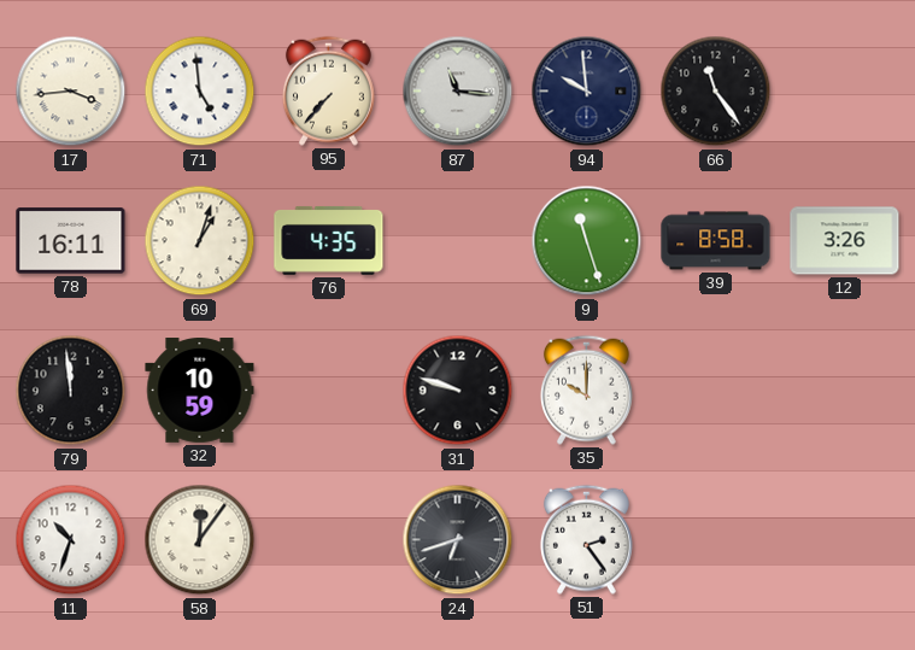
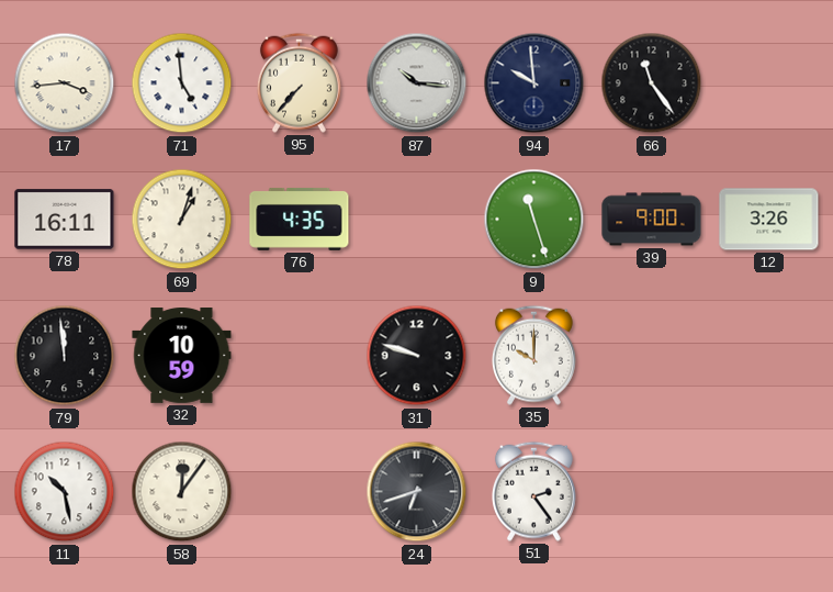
87: 11:16 -> 10:16
39: 8:58 -> 9:00
11: 10:33 -> 10:28
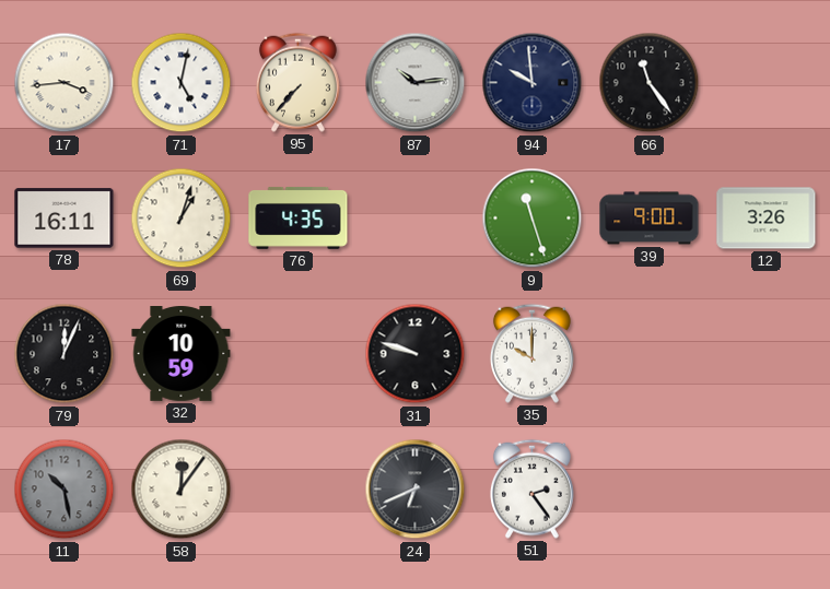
71: 4:59 -> 5:02
87: 10:16 -> 10:14
79: 11:59 -> 12:04
11 dial: white -> grey
24: 6:42 -> 6:41
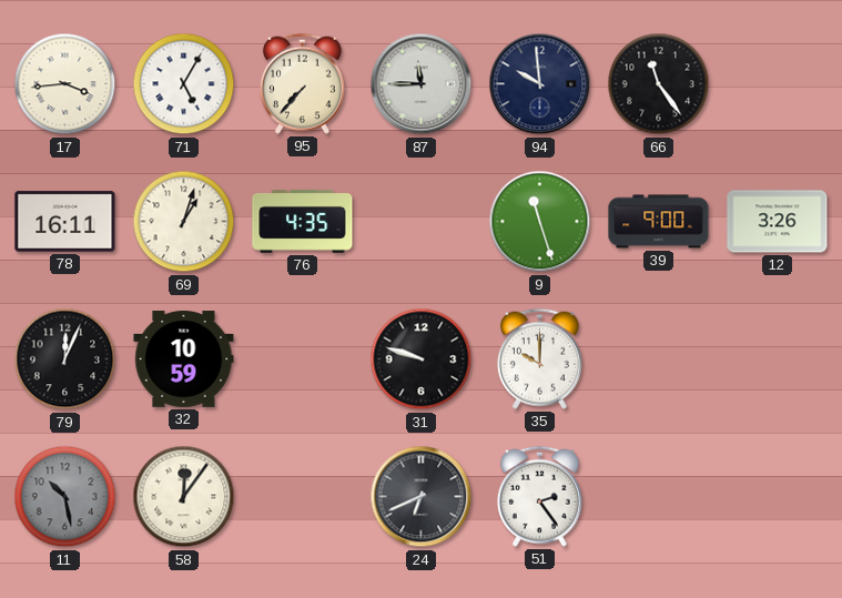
71: 5:02 -> 5:05
87: 10:14 -> 11:45
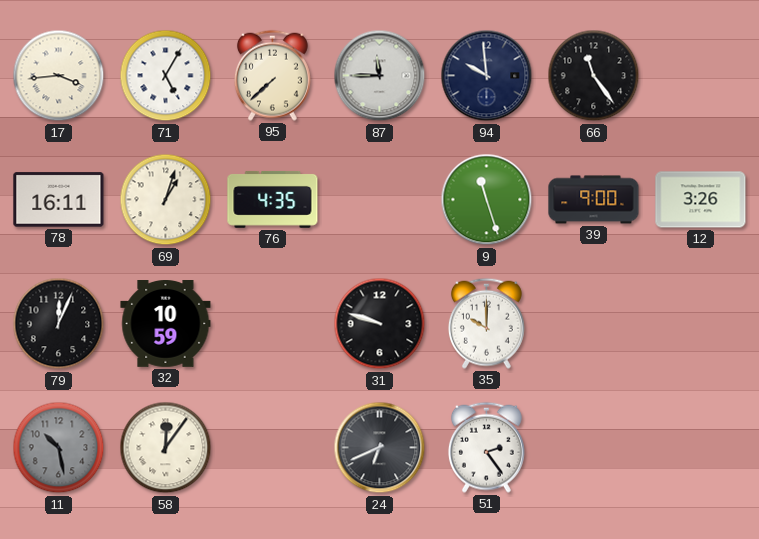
95: 7:37 -> 7:38
